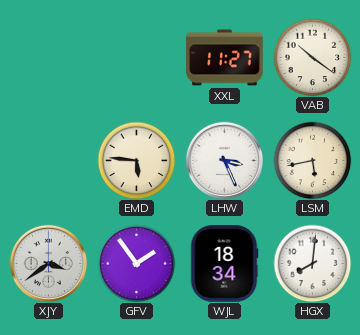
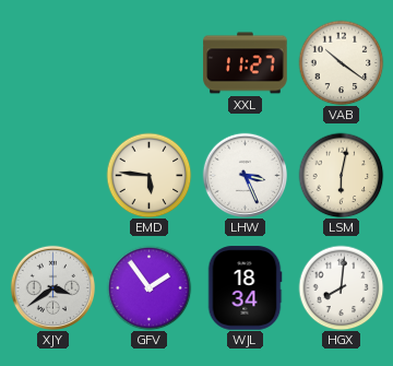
LSM: 5:43 -> 6:02
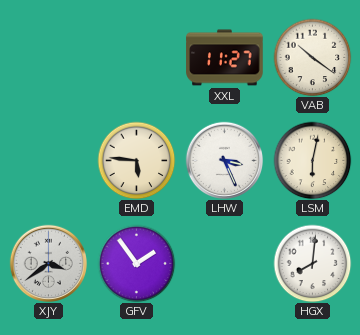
WJL: 18:34 -> none
